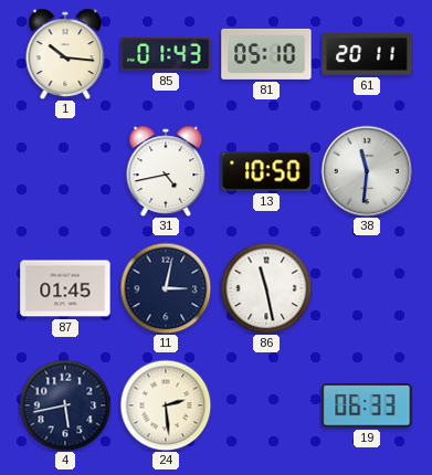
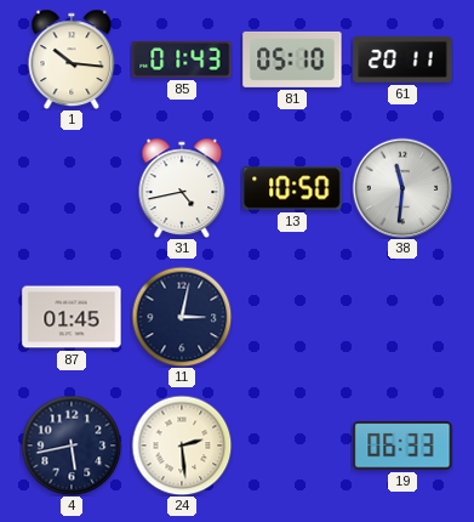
86: 11:28 -> none
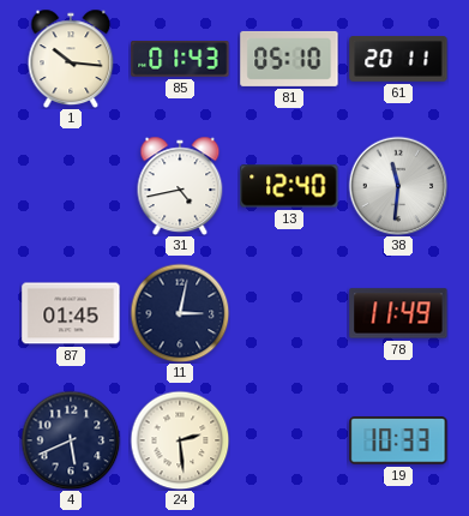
13: 10:50 -> 12:40
78: none -> 11:49
4: 5:43 -> 5:41
19: 06:33 -> 10:33
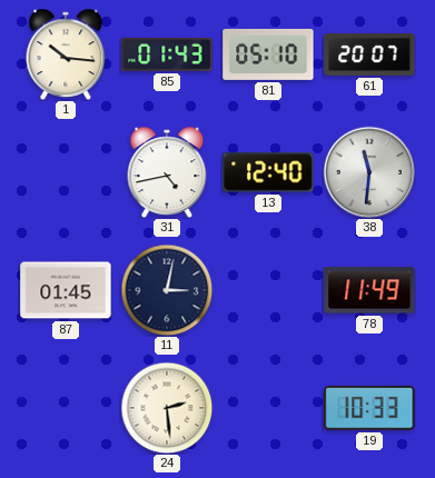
61: 20:11 -> 20:07
4: 5:41 -> none
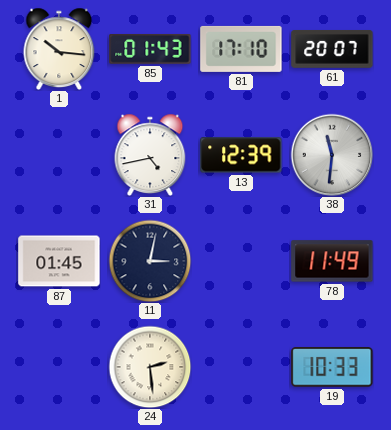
81: 05:10 -> 17:10
13: 12:40 -> 12:39
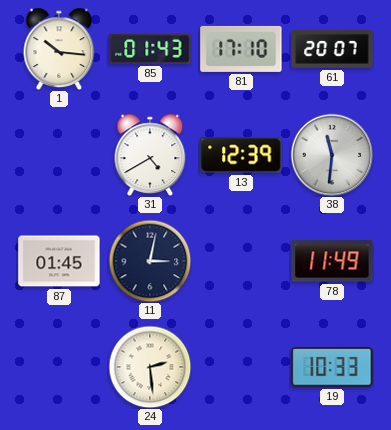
31: 4:43 -> 4:40
